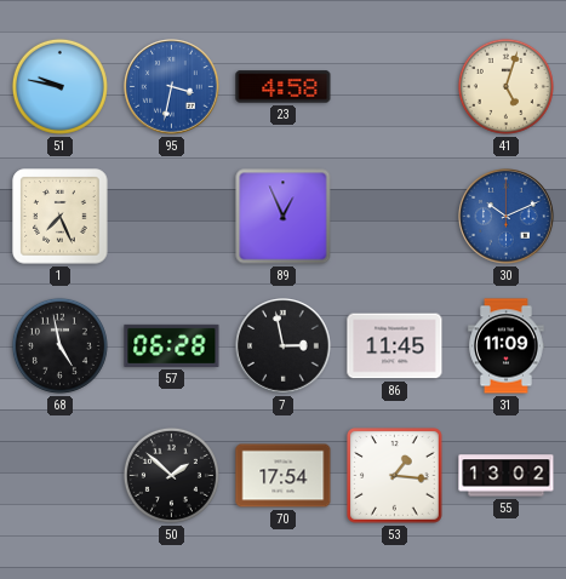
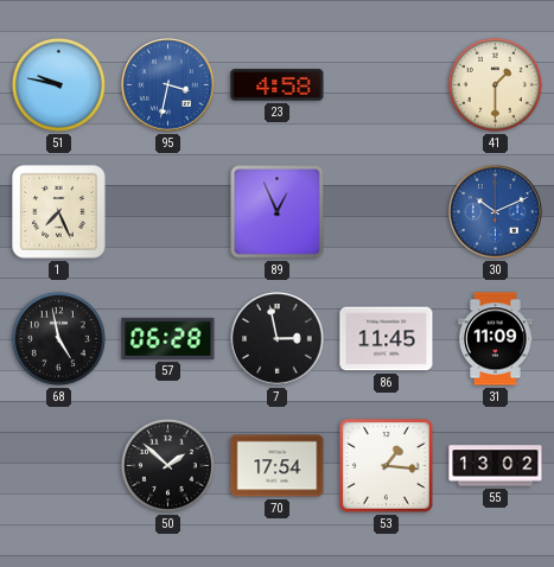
41: 5:03 -> 1:30
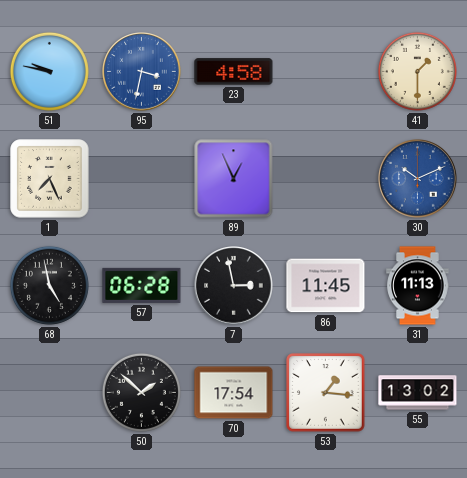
31: 11:09 -> 11:13
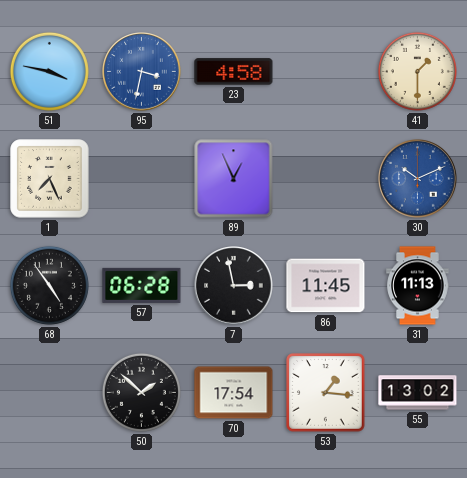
51: 9:47 -> 3:47
68: 4:58 -> 4:54
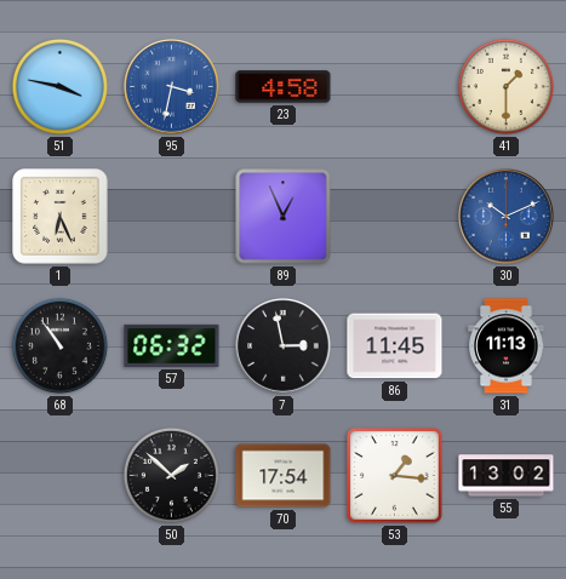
1: 7:26 -> 6:26
68: 4:54 -> 10:54
57: 06:28 -> 06:32
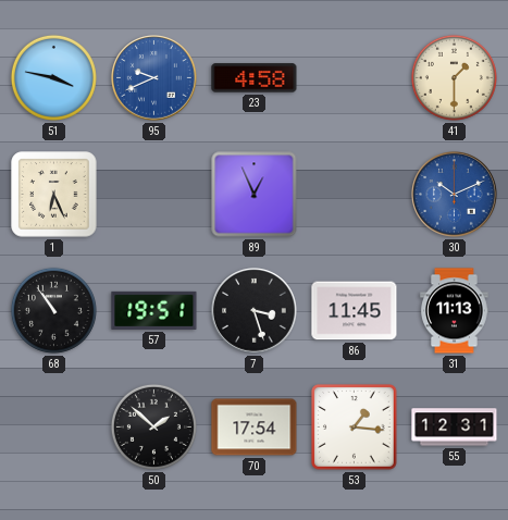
95: 3:32 -> 9:41
57: 06:32 -> 19:51
7: 2:58 -> 3:27
55: 13:02 -> 12:31
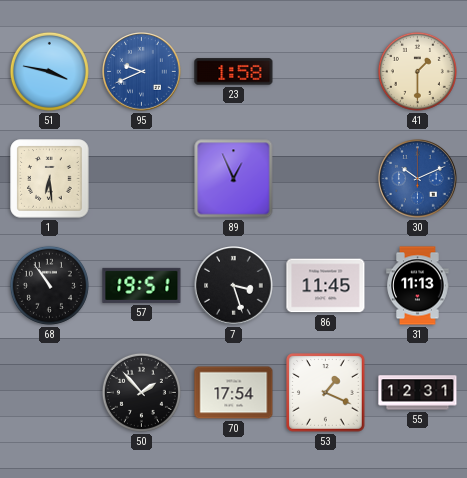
23: 4:58 -> 1:58
1: 6:26 -> 6:29
50: 1:52 -> 1:53
53: 1:16 -> 1:19
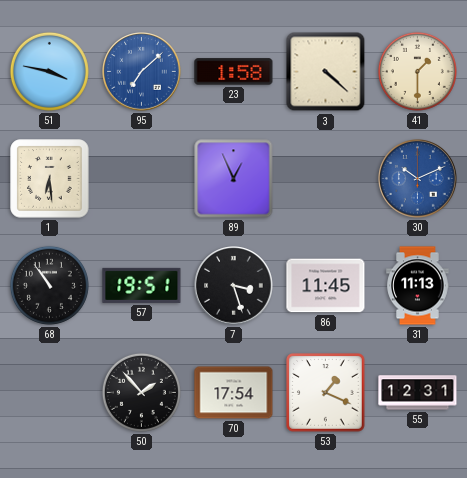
95: 9:41 -> 7:08
3: none -> 4:22
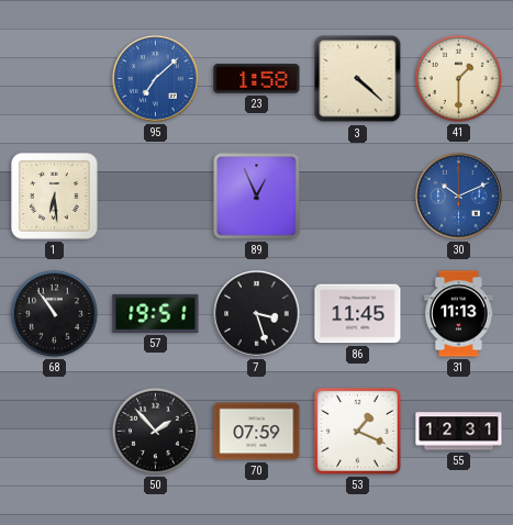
51: 3:47 -> none
70: 17:54 -> 07:59
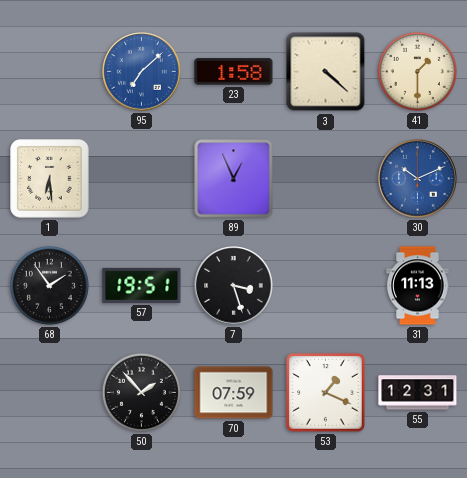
68: 10:54 -> 1:54
86: 11:45 -> none
